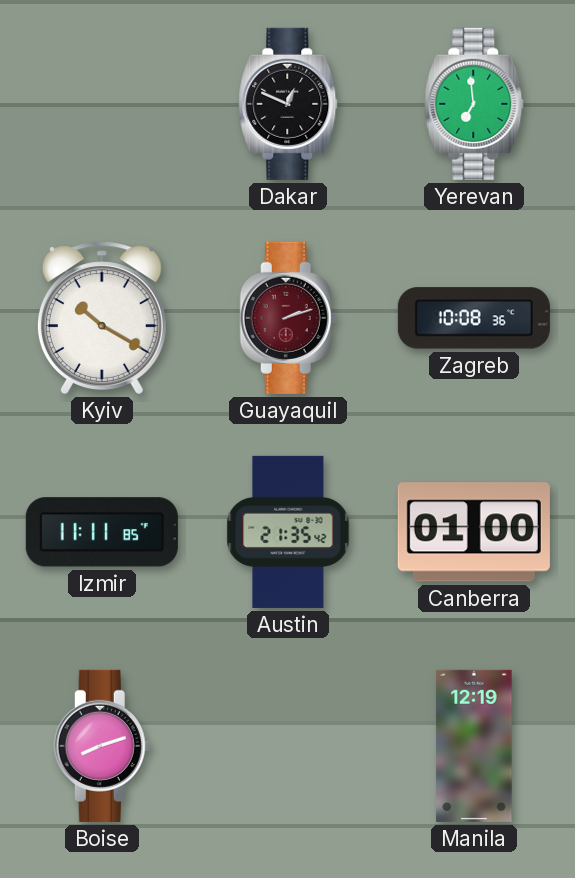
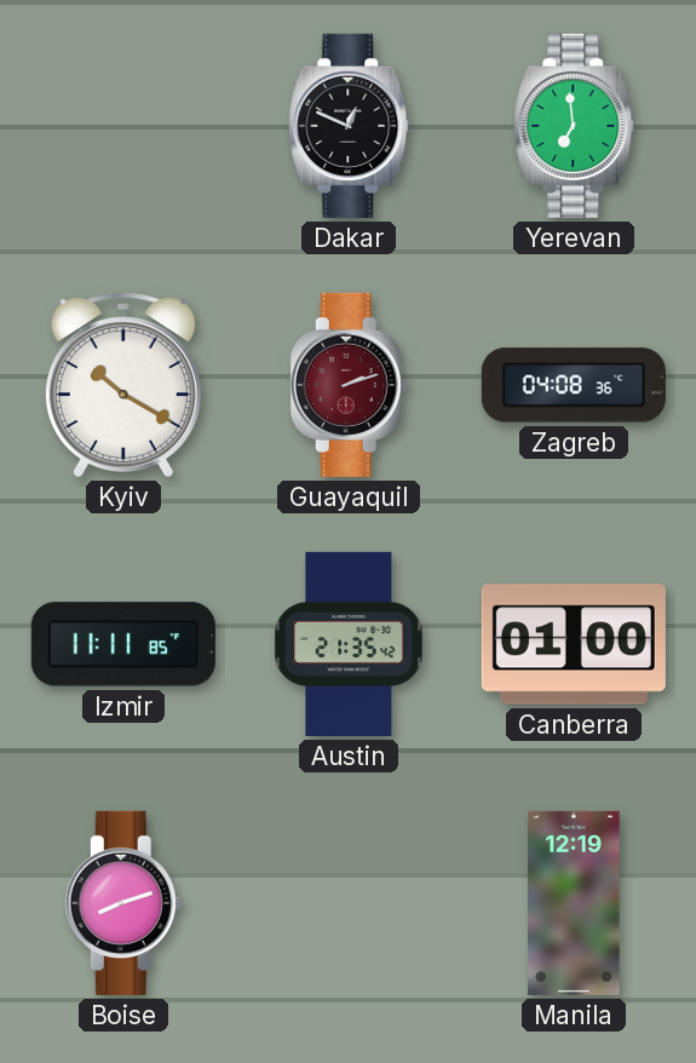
Zagreb: 10:08 -> 04:08
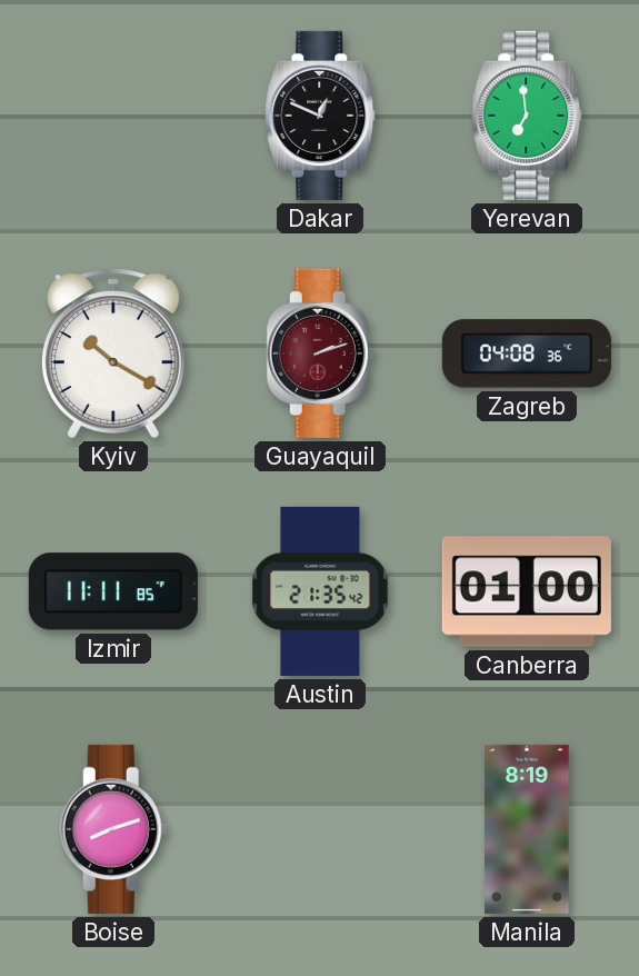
Manila: 12:19 -> 8:19
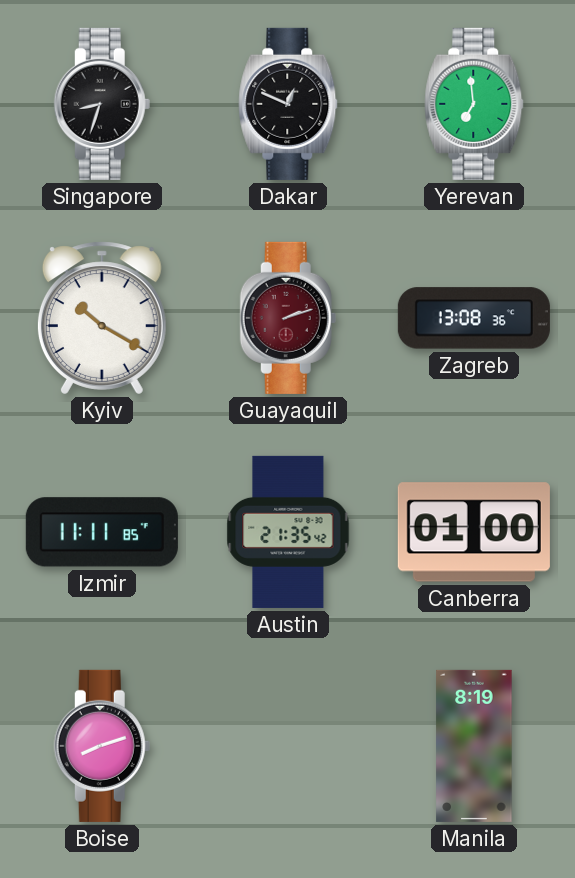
Singapore: none -> 8:33
Zagreb: 04:08 -> 13:08
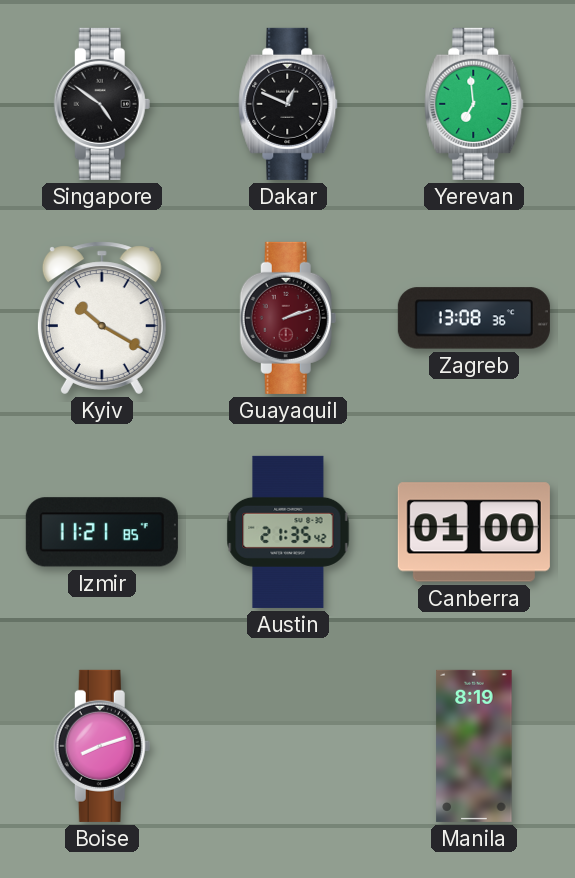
Singapore: 8:33 -> 4:51
Izmir: 11:11 -> 11:21
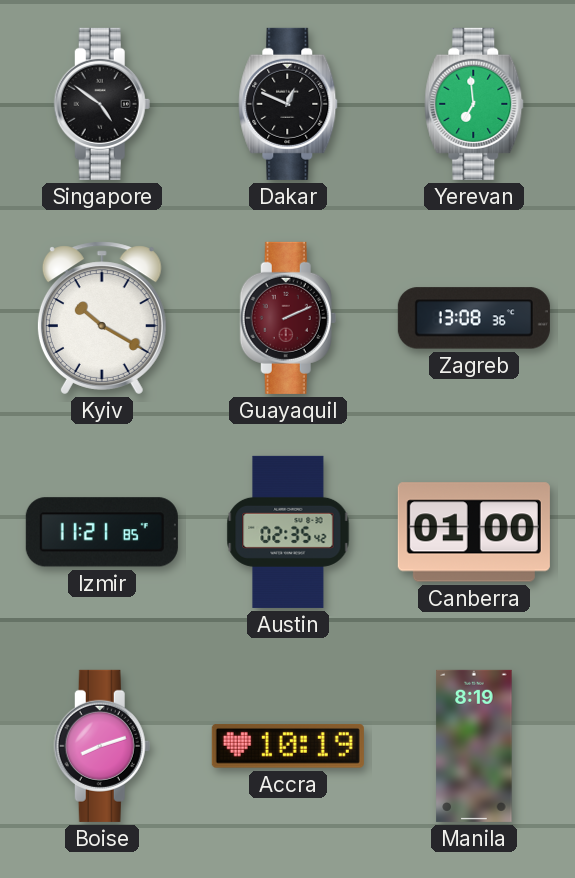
Guayaquil: 2:12 -> 2:11
Austin: 21:35 -> 02:35
Accra: none -> 10:19
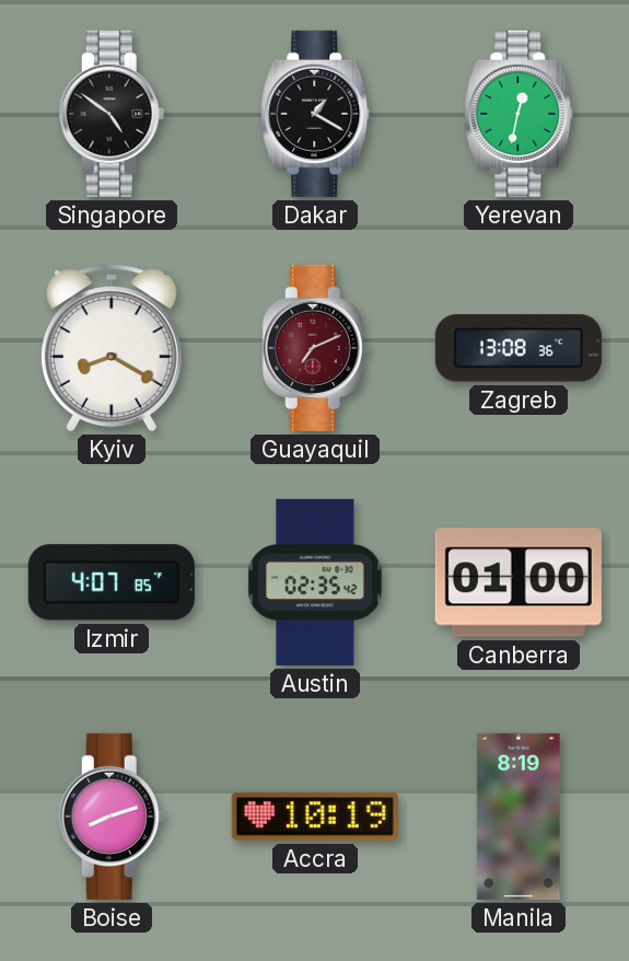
Dakar: 12:49 -> 1:20
Yerevan: 6:59 -> 12:32
Kyiv: 10:20 -> 8:20
Guayaquil: 2:11 -> 7:11
Izmir: 11:21 -> 4:07
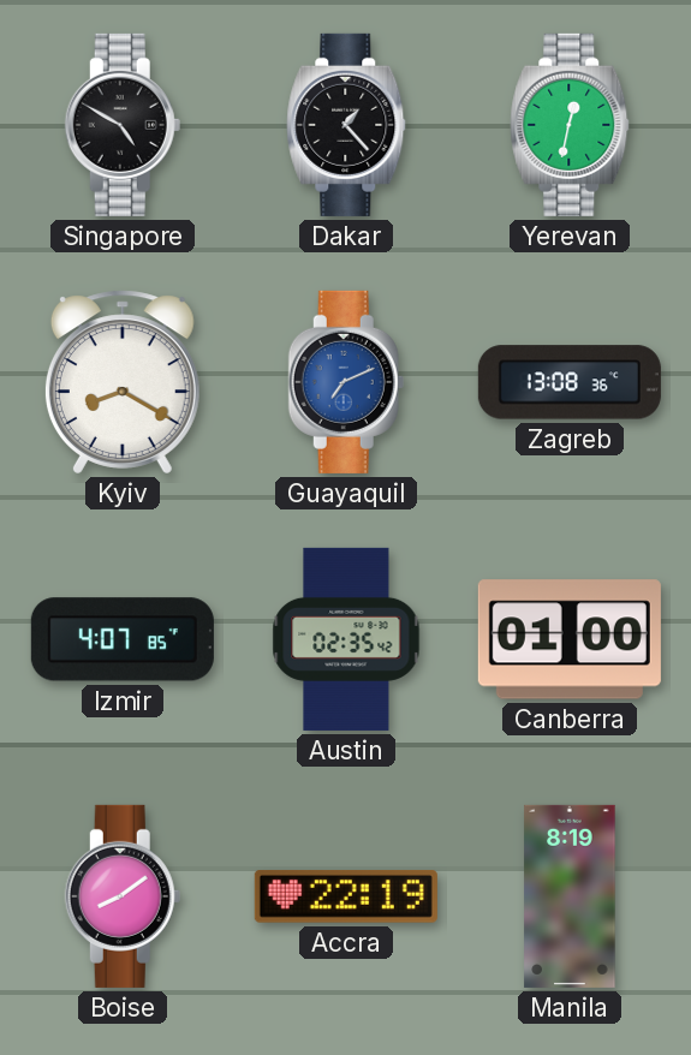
Singapore: 4:51 -> 4:50
Dakar: 1:20 -> 1:23
Guayaquil dial: burgundy -> blue
Boise: 8:12 -> 8:09
Accra: 10:19 -> 22:19
